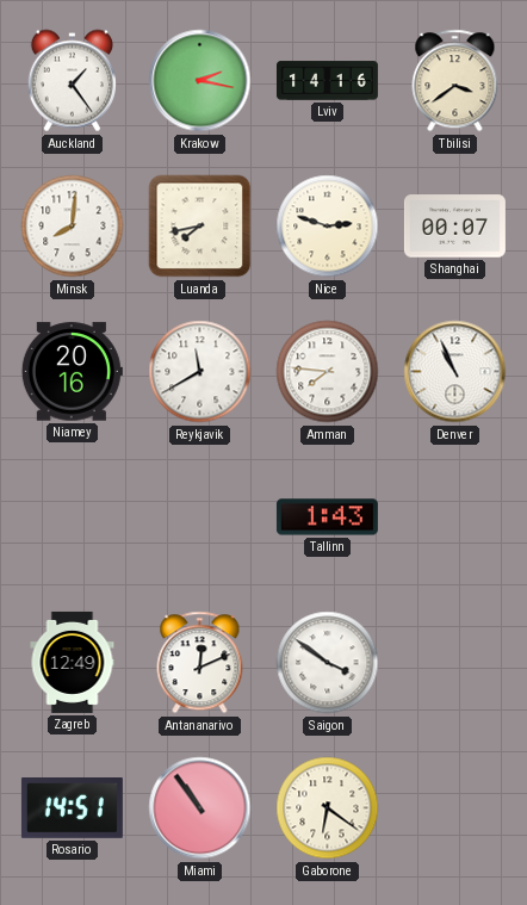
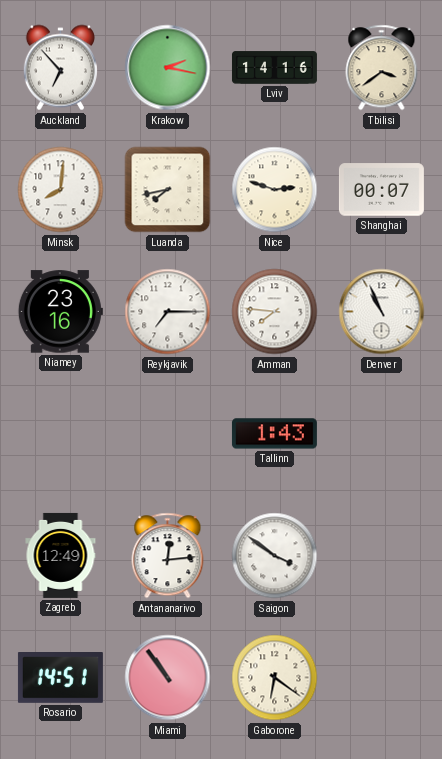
Auckland: 1:24 -> 6:53
Niamey: 20:16 -> 23:16
Reykjavik: 11:40 -> 7:15
Antananarivo: 12:11 -> 12:14
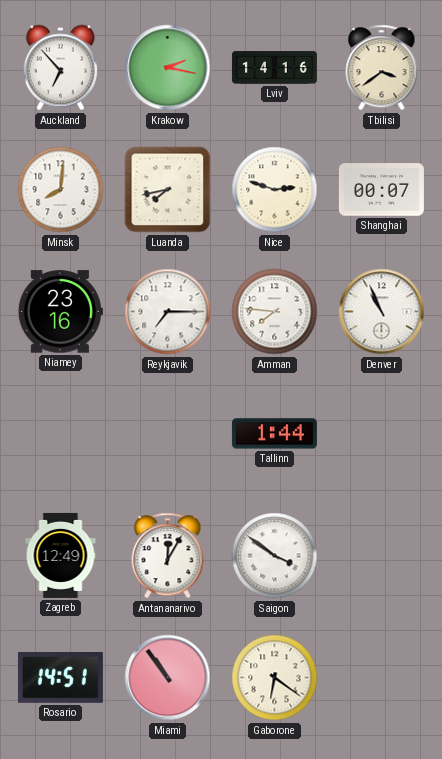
Tallinn: 1:43 -> 1:44
Antananarivo: 12:14 -> 12:05
